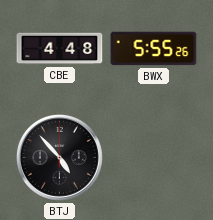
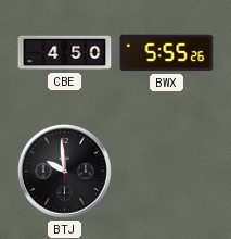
CBE: 4:48 -> 4:50
BTJ: 4:53 -> 9:59
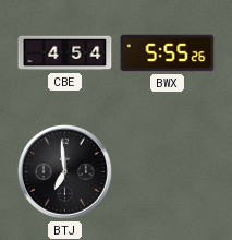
CBE: 4:50 -> 4:54
BTJ: 9:59 -> 6:59
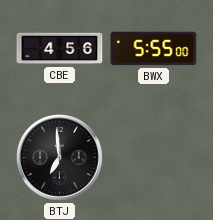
CBE: 4:54 -> 4:56
BWX: 5:55:26 -> 5:55:00
